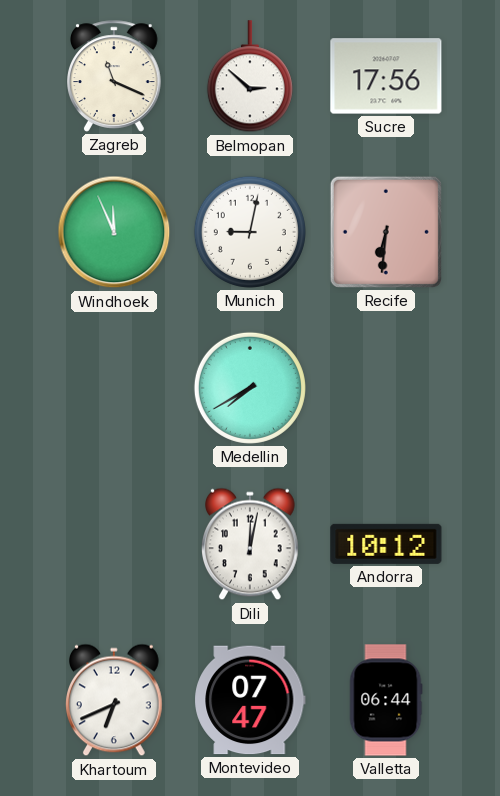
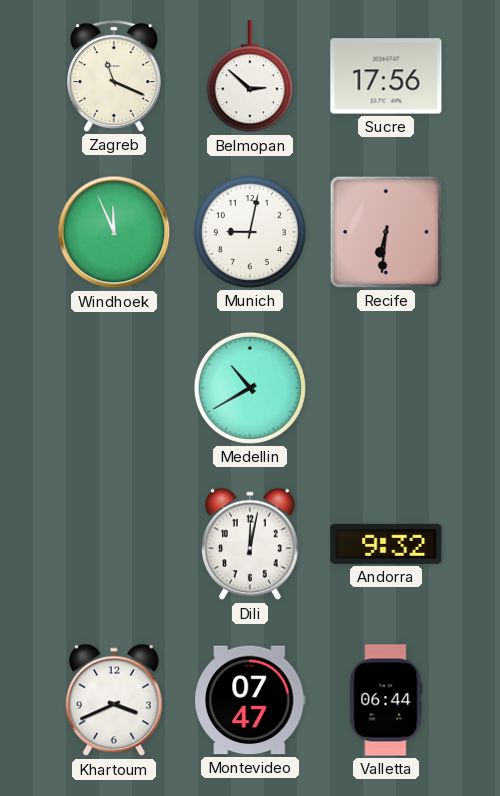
Medellin: 7:40 -> 10:40
Andorra: 10:12 -> 9:32
Khartoum: 6:41 -> 3:41
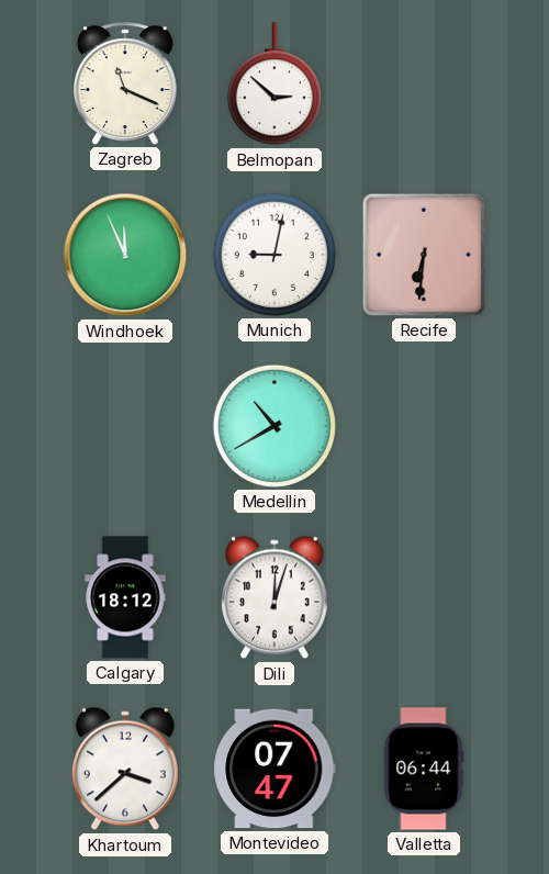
Sucre: 17:56 -> none
Calgary: none -> 18:12
Dili: 12:02 -> 12:03
Andorra: 9:32 -> none
Khartoum: 3:41 -> 3:38
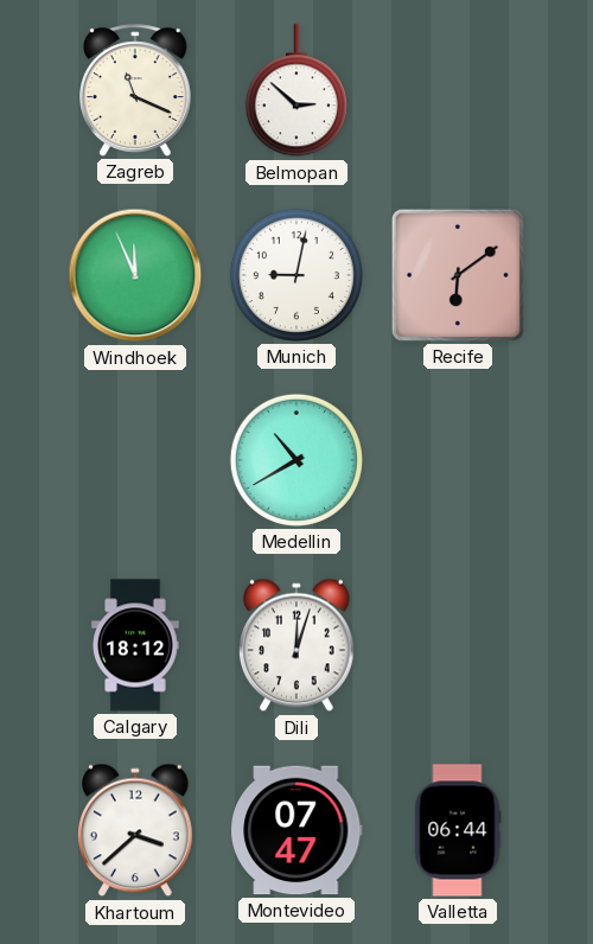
Recife: 6:31 -> 6:09
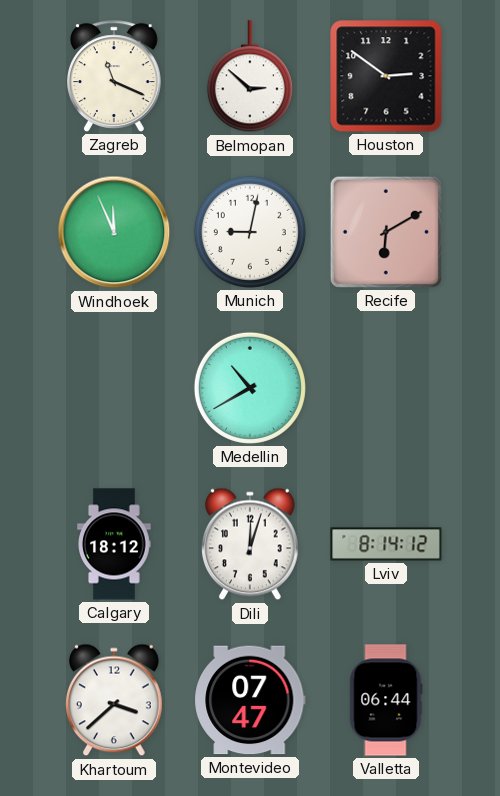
Houston: none -> 2:51
Recife: 6:09 -> 6:10
Lviv: none -> 8:14
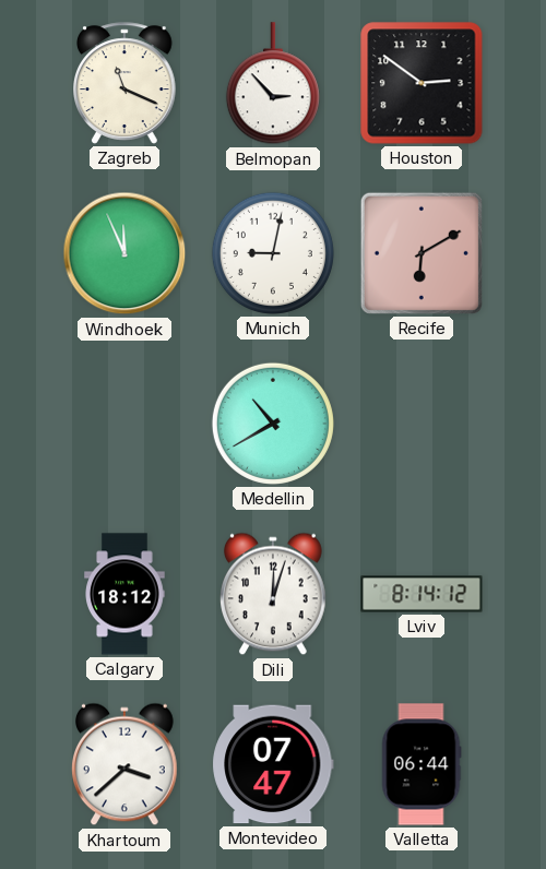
Belmopan: 2:52 -> 2:53
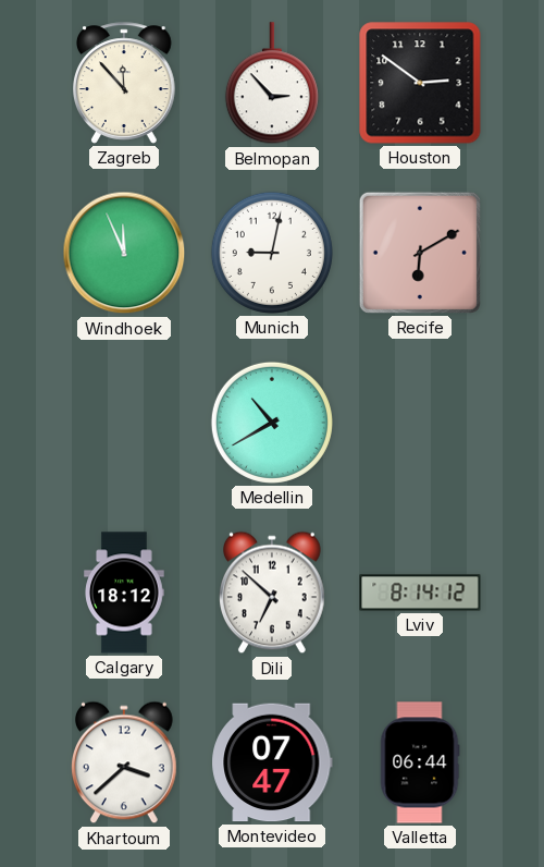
Zagreb: 11:19 -> 11:53
Dili: 12:03 -> 6:52
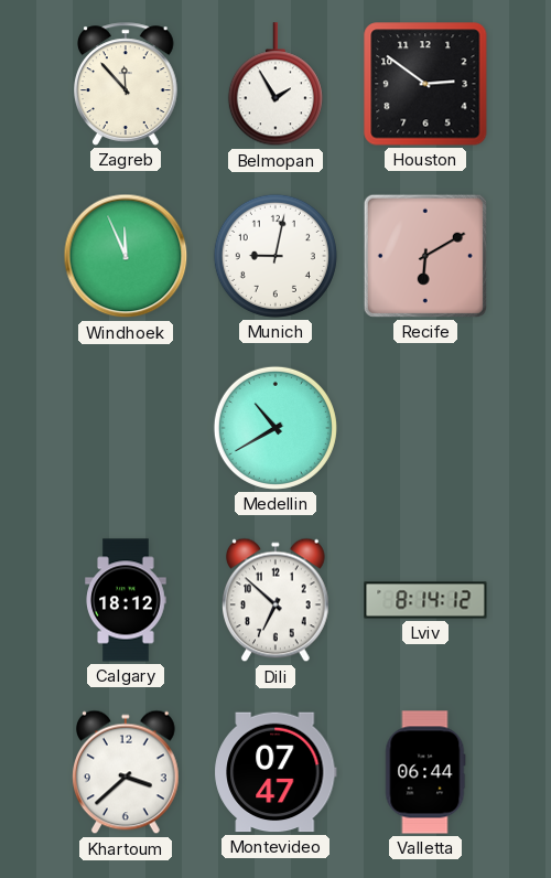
Belmopan: 2:53 -> 1:55
